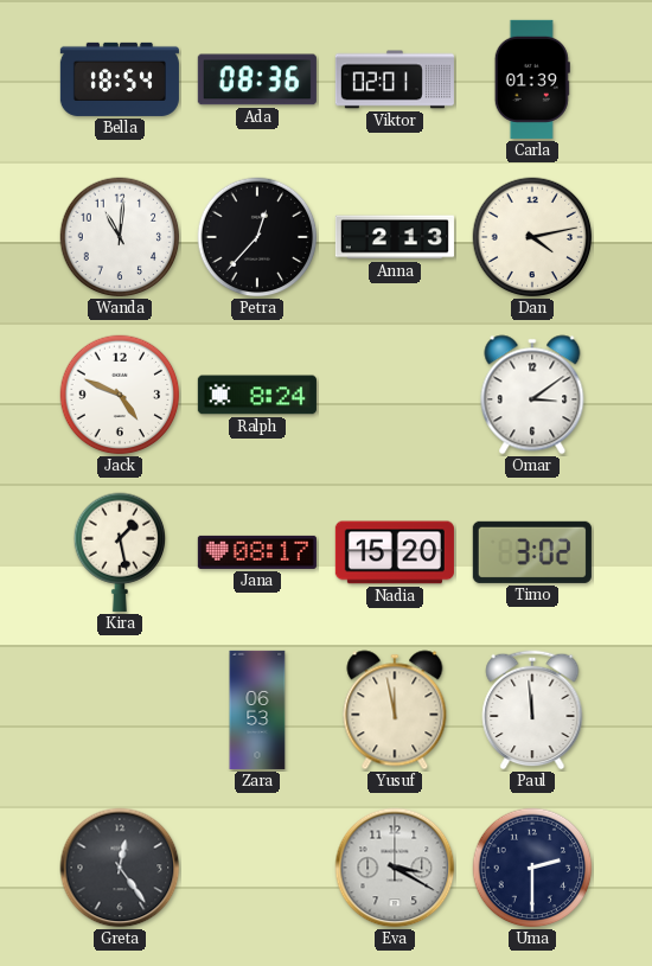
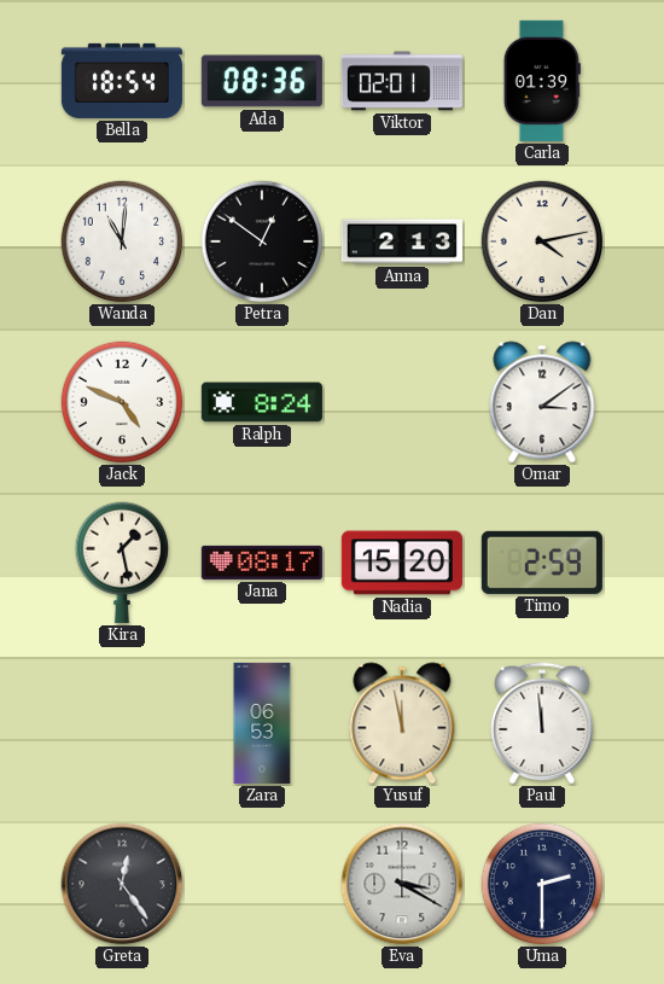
Petra: 12:37 -> 12:51
Timo: 3:02 -> 2:59
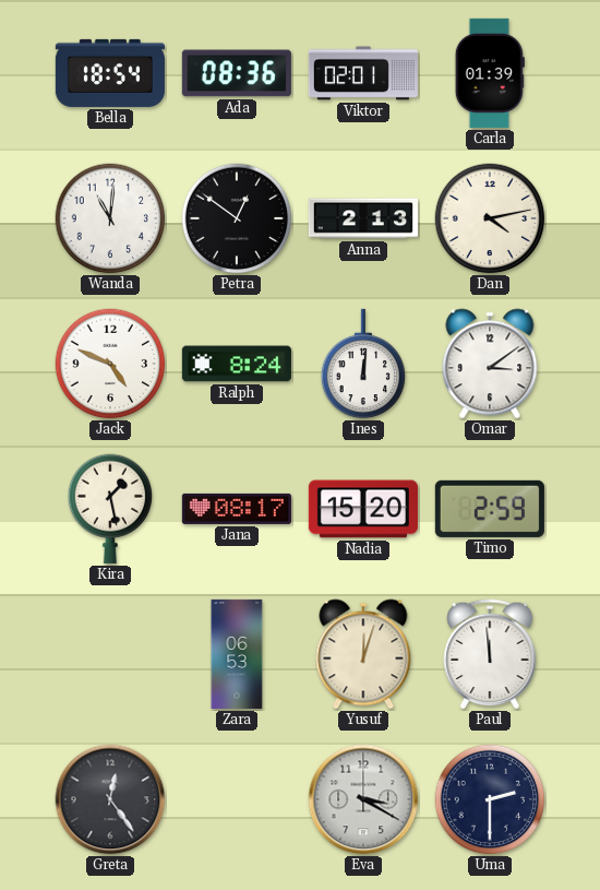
Ines: none -> 12:01
Yusuf: 11:58 -> 12:03
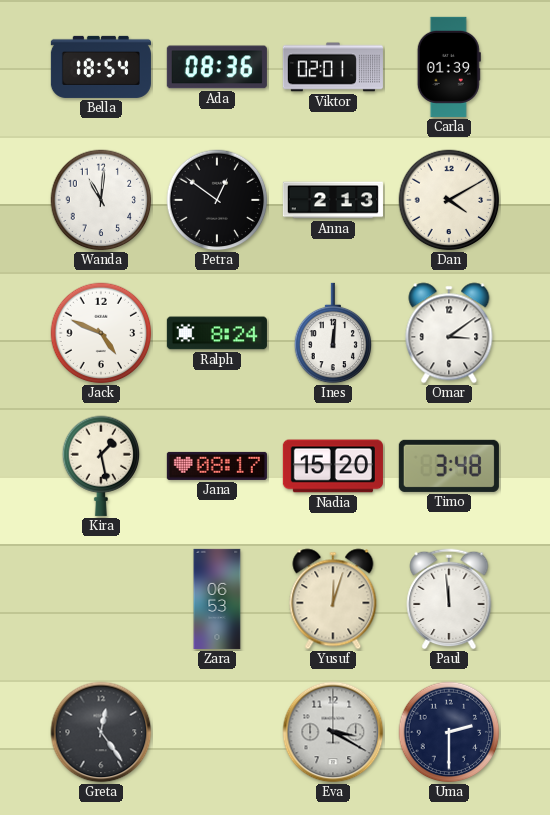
Dan: 4:13 -> 4:10
Timo: 2:59 -> 3:48
